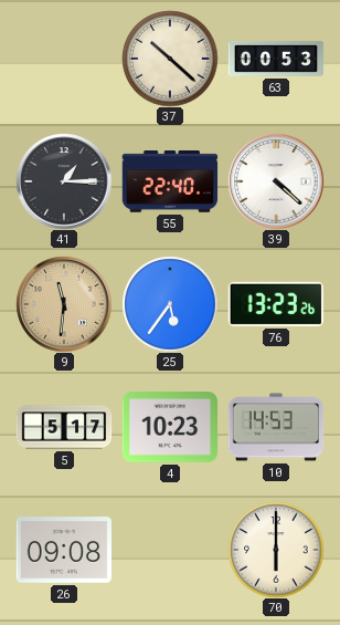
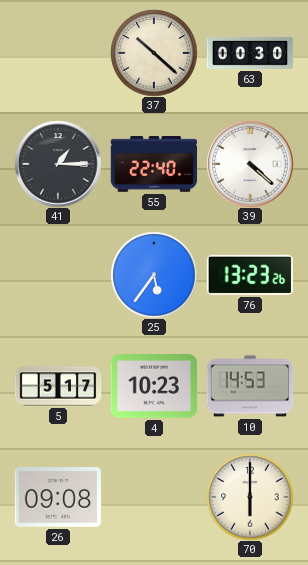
63: 00:53 -> 00:30
9: 11:31 -> none
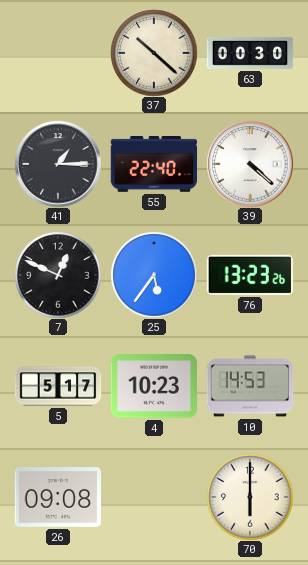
7: none -> 12:49
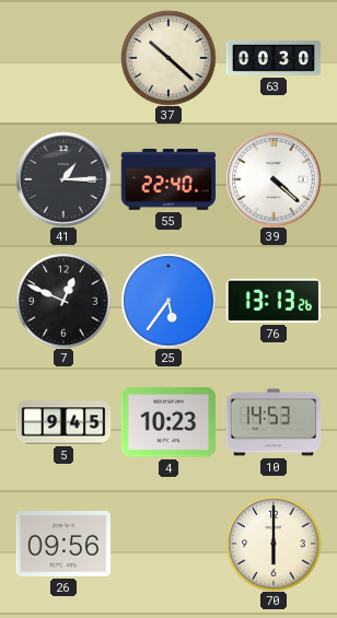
76: 13:23 -> 13:13
5: 5:17 -> 9:45
26: 09:08 -> 09:56
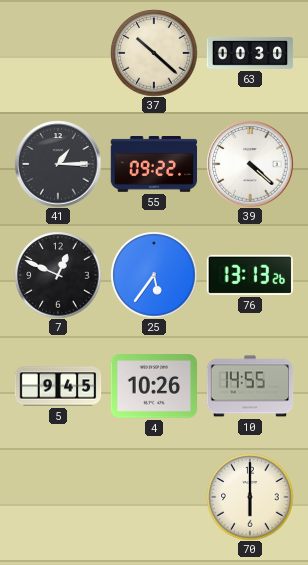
55: 22:40 -> 09:22
4: 10:23 -> 10:26
10: 14:53 -> 14:55
26: 09:56 -> none
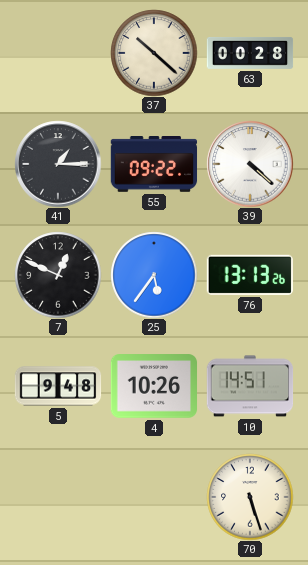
63: 00:30 -> 00:28
5: 9:45 -> 9:48
10: 14:55 -> 14:51
70: 6:00 -> 5:27
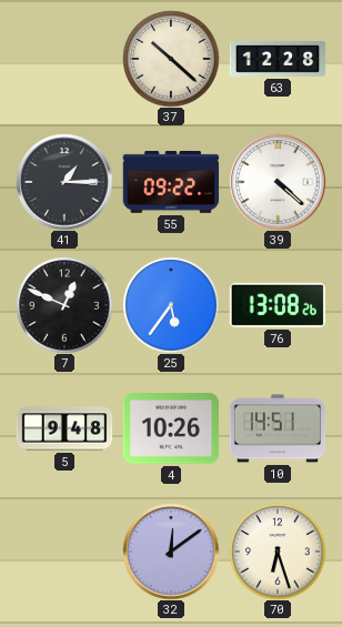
63: 00:28 -> 12:28
76: 13:13 -> 13:08
32: none -> 12:09
70: 5:27 -> 6:27
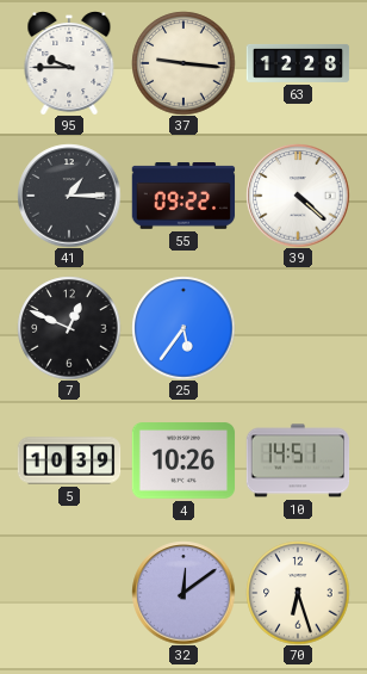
95: none -> 9:45
37: 10:22 -> 9:16
76: 13:08 -> none
5: 9:48 -> 10:39
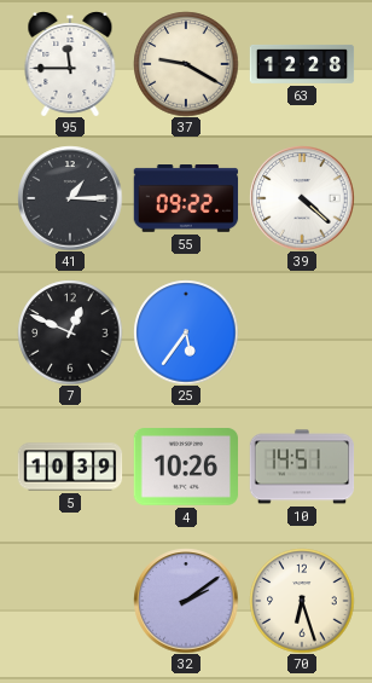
95: 9:45 -> 11:45
37: 9:16 -> 9:20
32: 12:09 -> 2:09
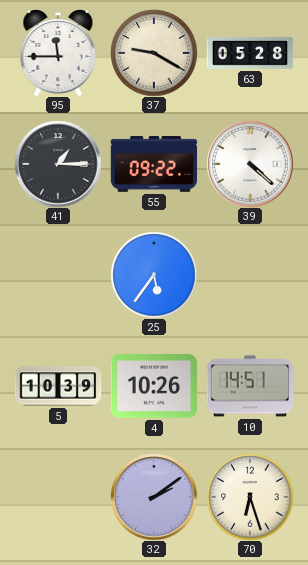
63: 12:28 -> 05:28
7: 12:49 -> none
